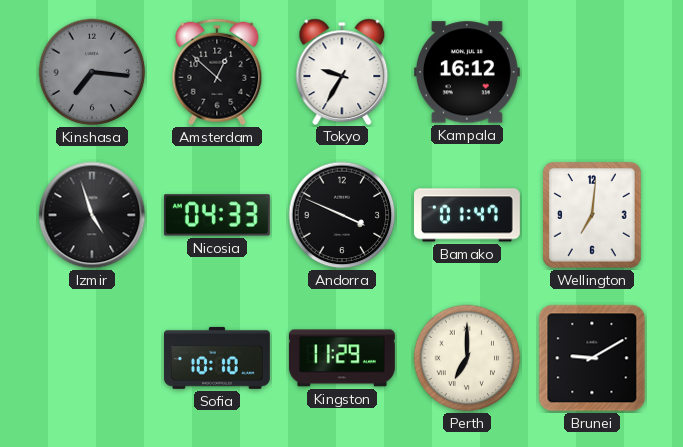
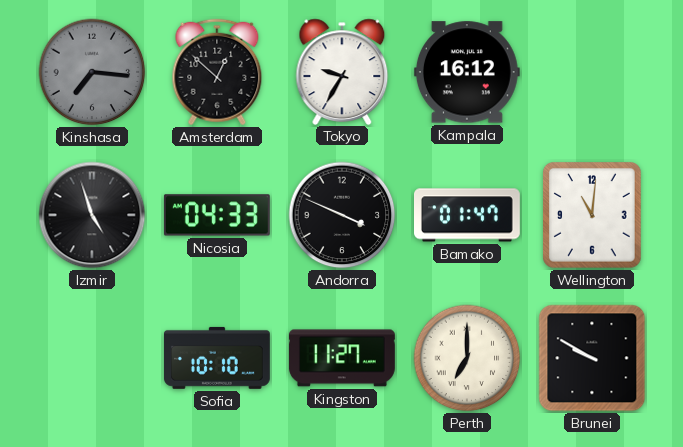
Wellington: 7:01 -> 11:01
Kingston: 11:29 -> 11:27
Brunei: 9:10 -> 9:50
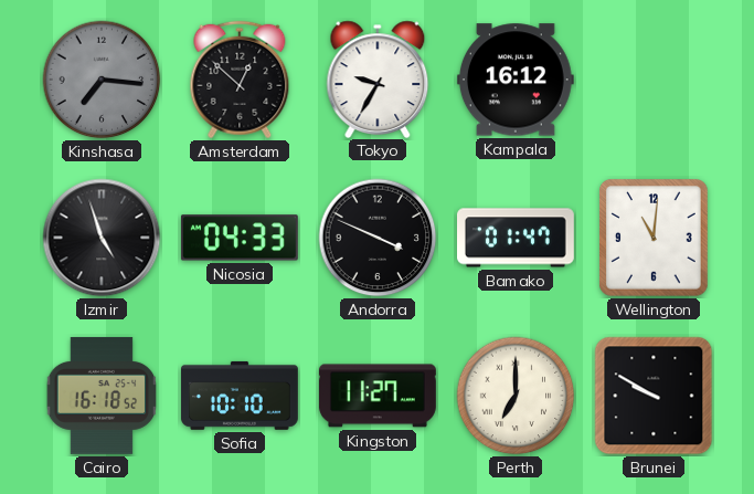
Cairo: none -> 16:18
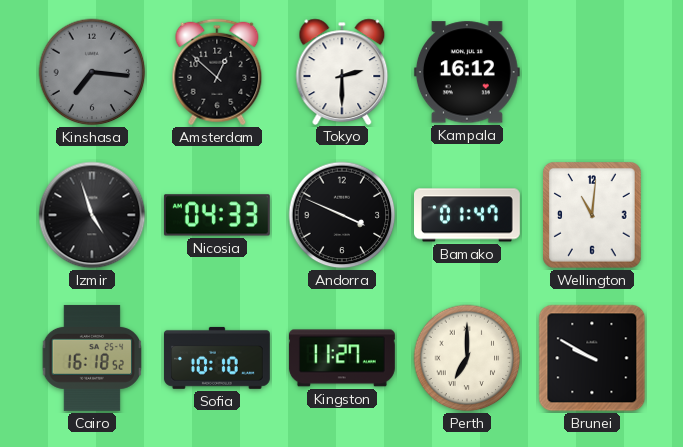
Tokyo: 9:35 -> 2:30
